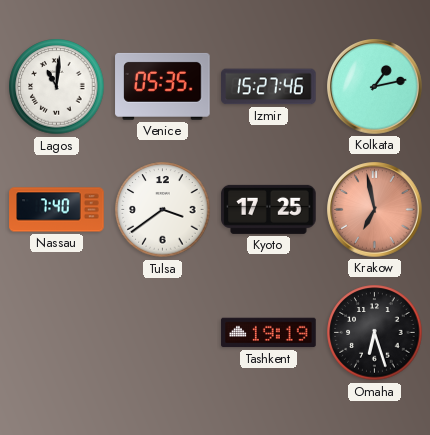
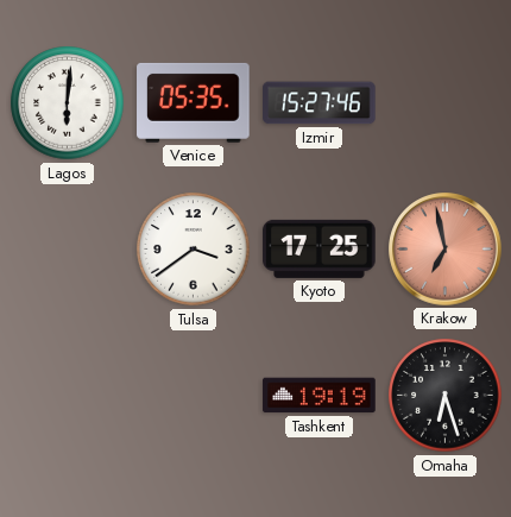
Lagos: 11:01 -> 6:01
Kolkata: 1:13 -> none
Nassau: 7:40 -> none
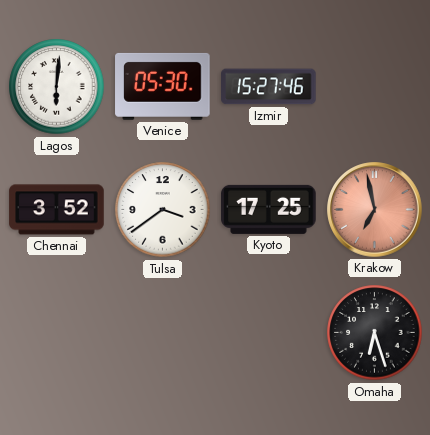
Venice: 05:35 -> 05:30
Chennai: none -> 3:52
Tashkent: 19:19 -> none
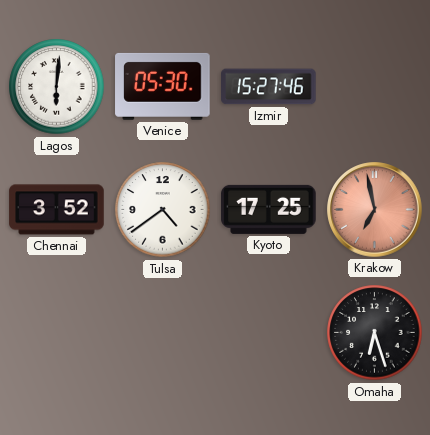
Tulsa: 3:39 -> 4:39
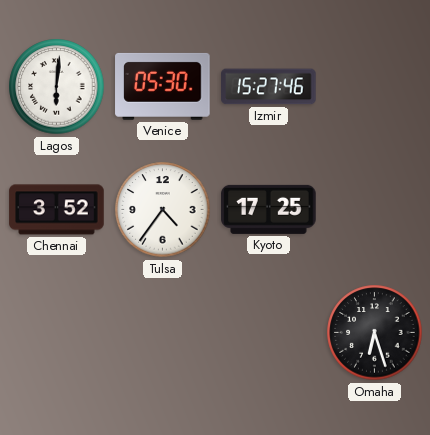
Tulsa: 4:39 -> 4:36
Krakow: 6:58 -> none
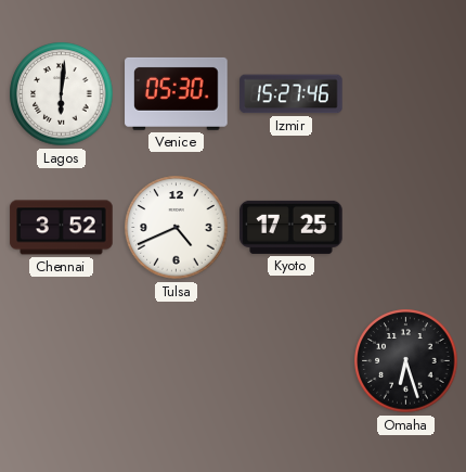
Tulsa: 4:36 -> 4:41
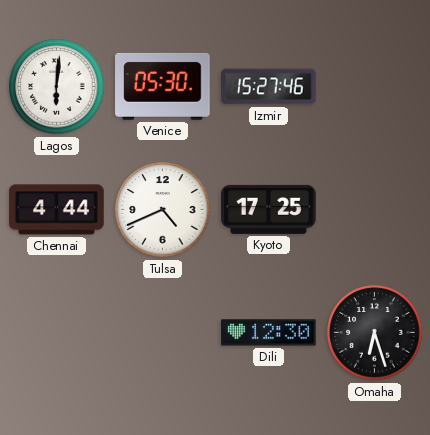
Chennai: 3:52 -> 4:44
Dili: none -> 12:30
